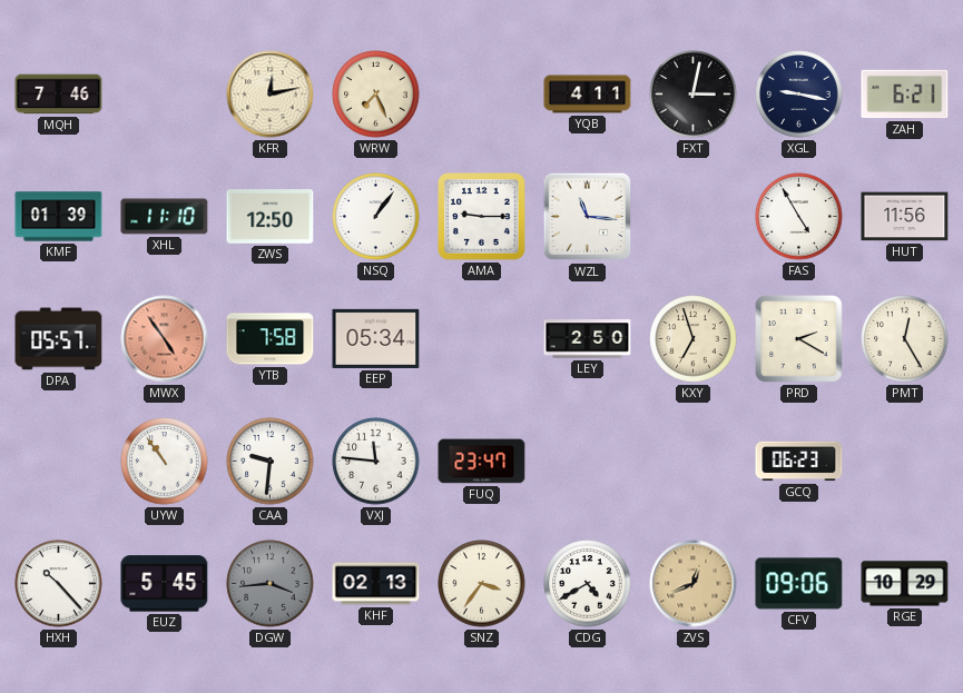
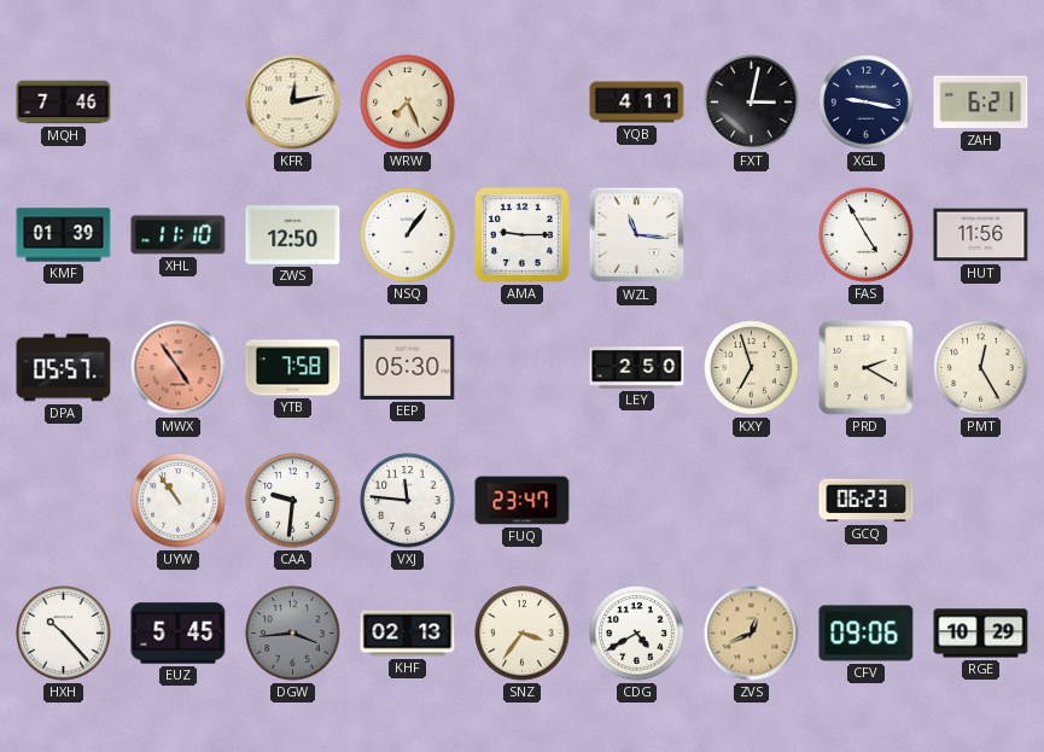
EEP: 05:34 -> 05:30
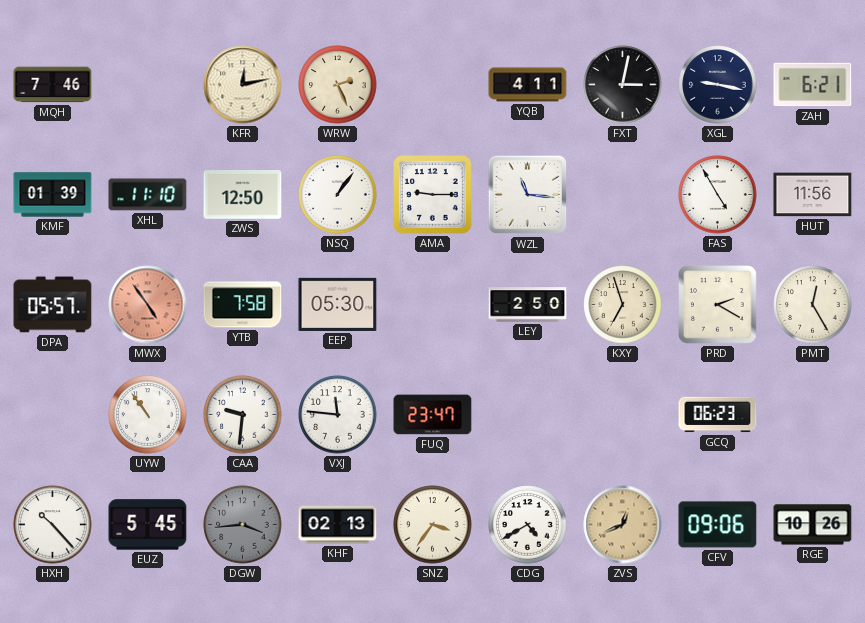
WRW: 7:26 -> 2:26
RGE: 10:29 -> 10:26
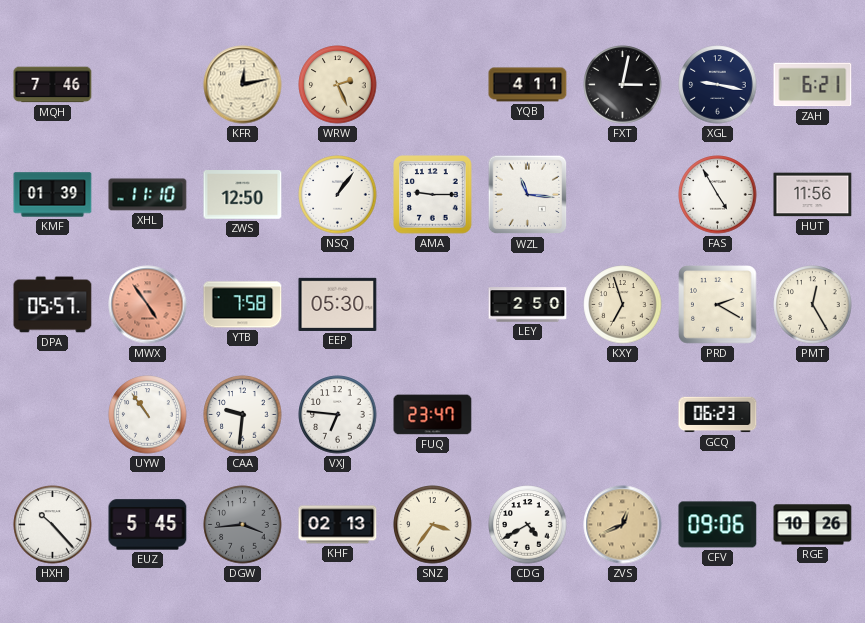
VXJ: 11:46 -> 6:46
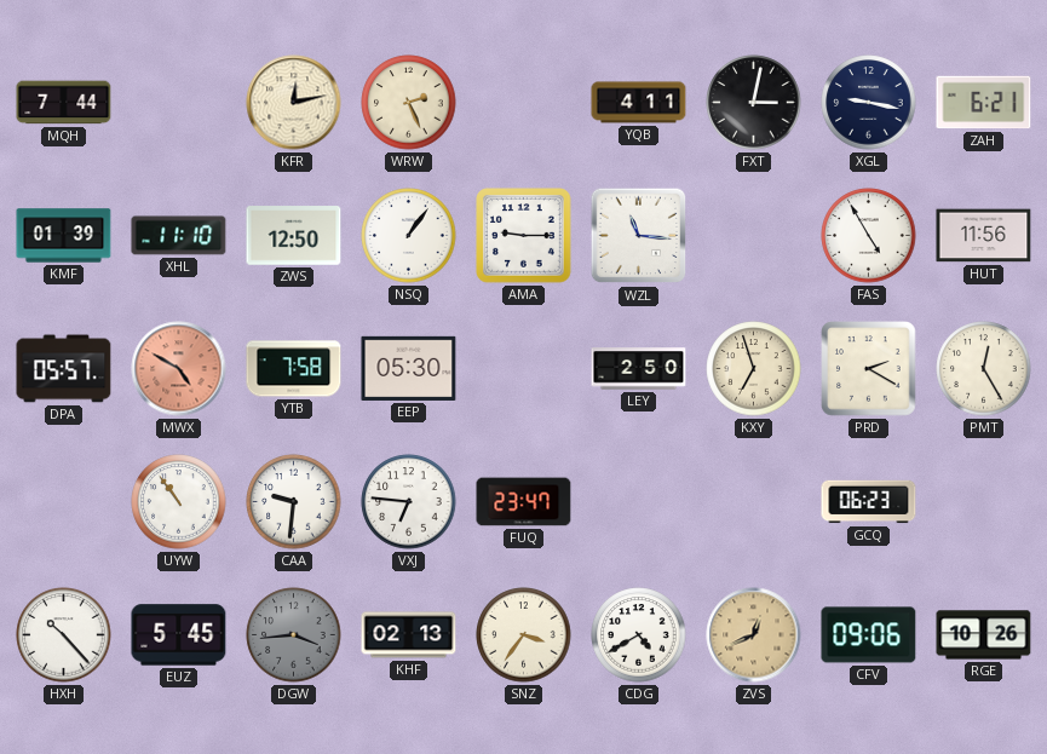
MQH: 7:46 -> 7:44
MWX: 4:54 -> 4:50
